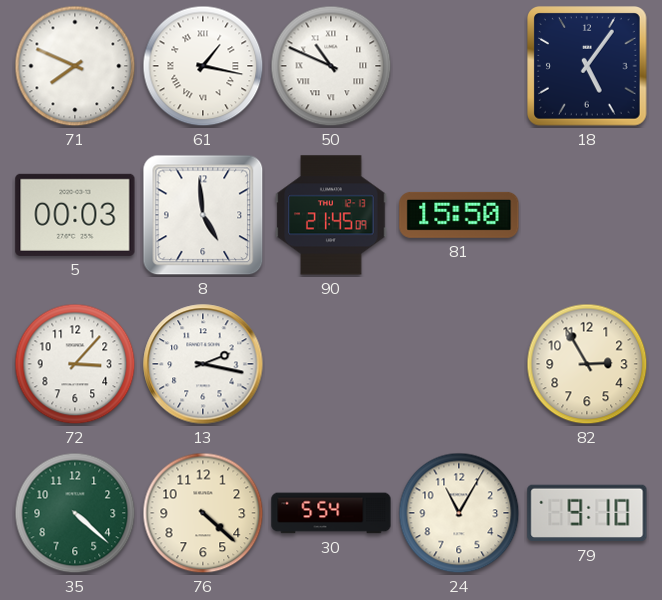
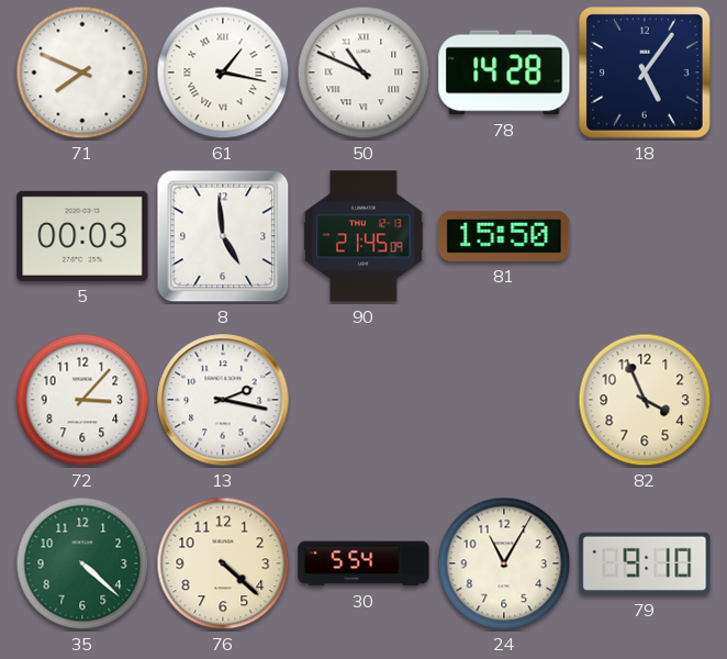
78: none -> 14:28
82: 2:55 -> 3:56
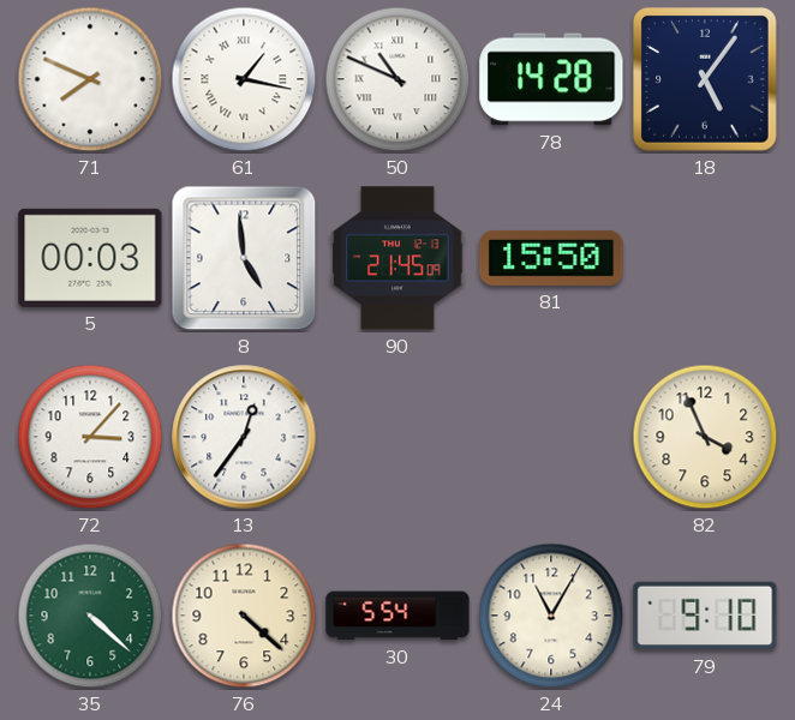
13: 2:17 -> 12:36
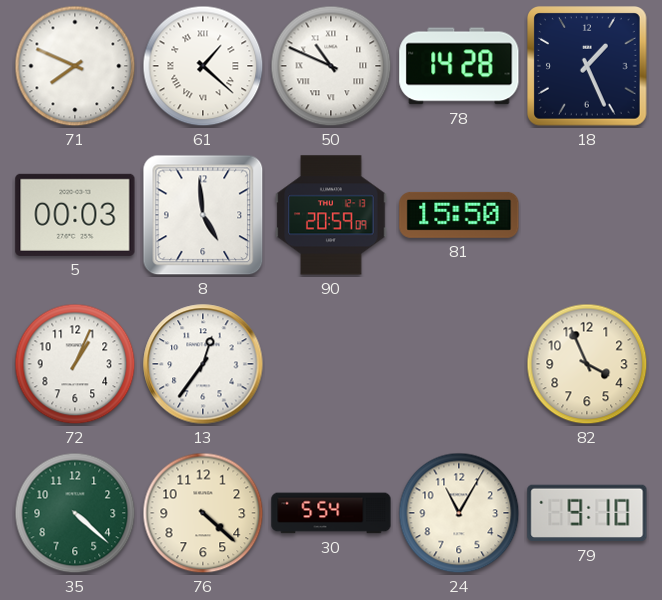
61: 1:17 -> 1:22
18: 5:06 -> 1:26
90: 21:45 -> 20:59
72: 3:07 -> 1:04
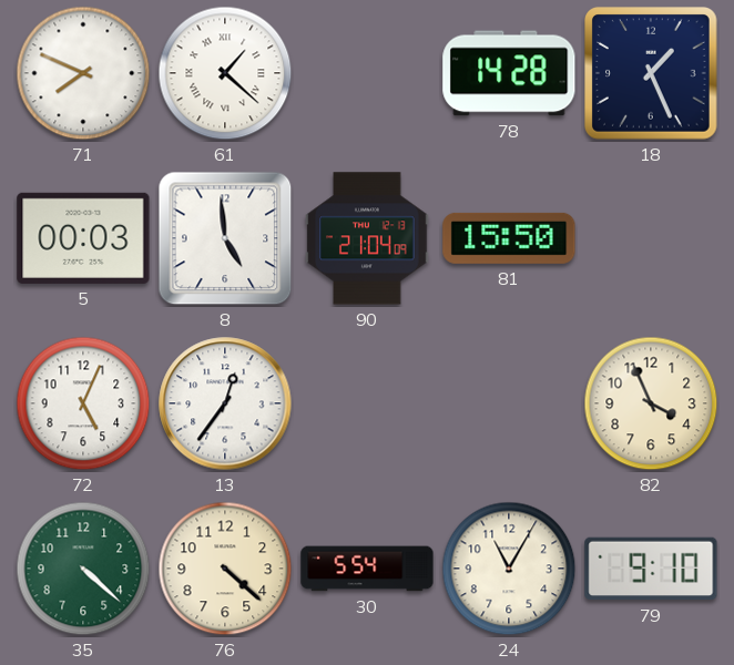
50: 10:49 -> none
90: 20:59 -> 21:04
72: 1:04 -> 5:04
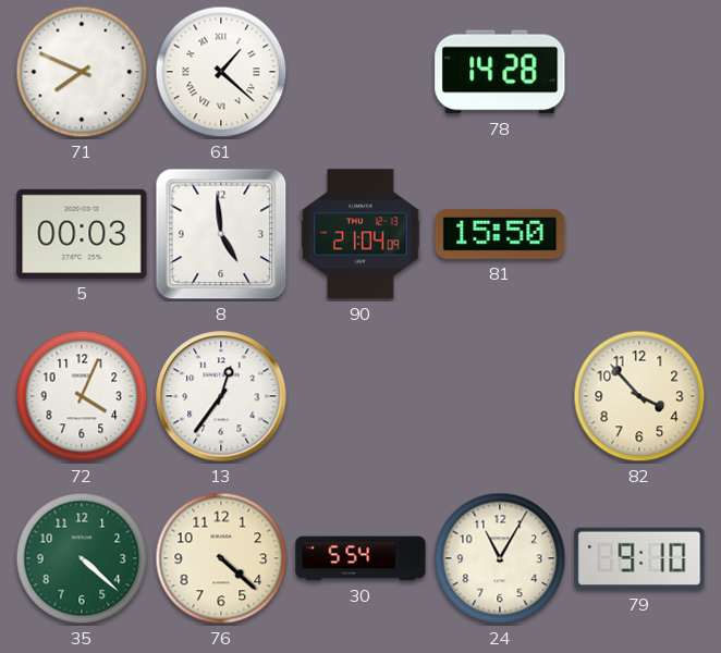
18: 1:26 -> none
72: 5:04 -> 4:04
82: 3:56 -> 3:53
